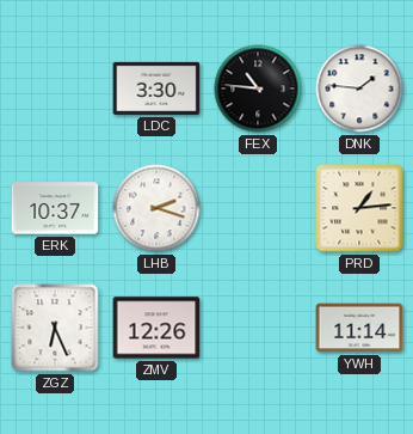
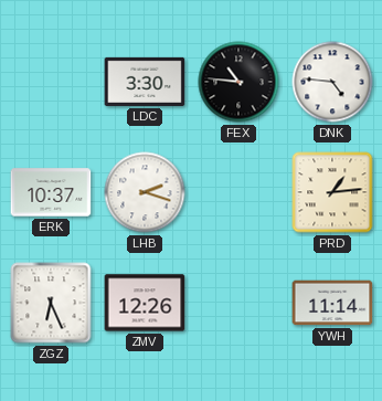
DNK: 1:46 -> 4:46
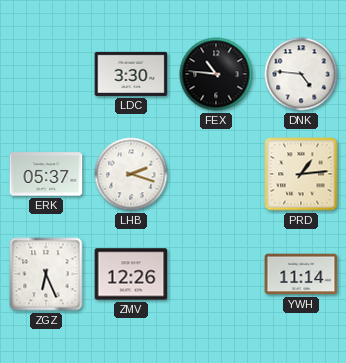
ERK: 10:37 -> 05:37
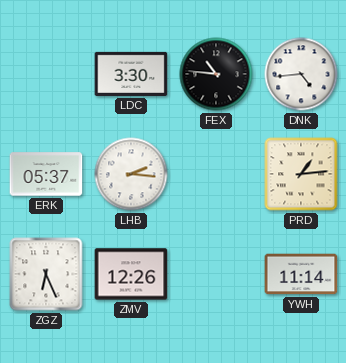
DNK: 4:46 -> 4:44
LHB: 2:18 -> 2:16
